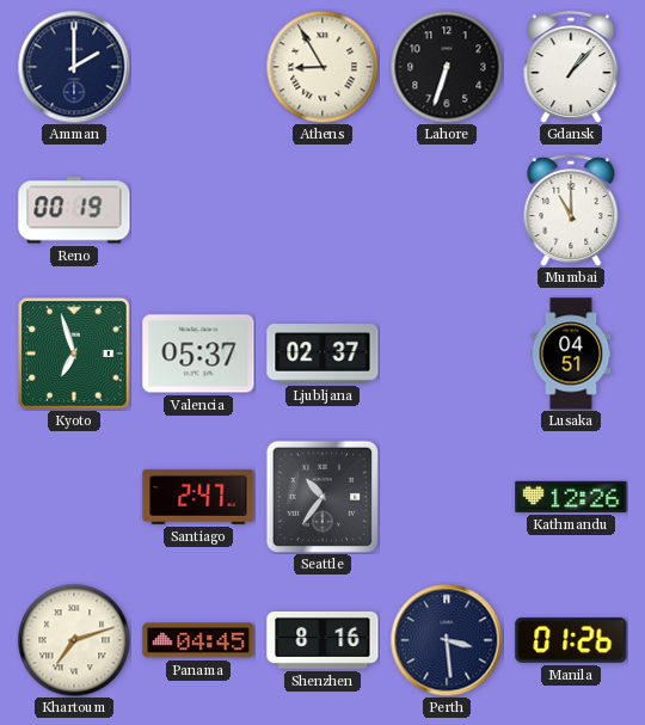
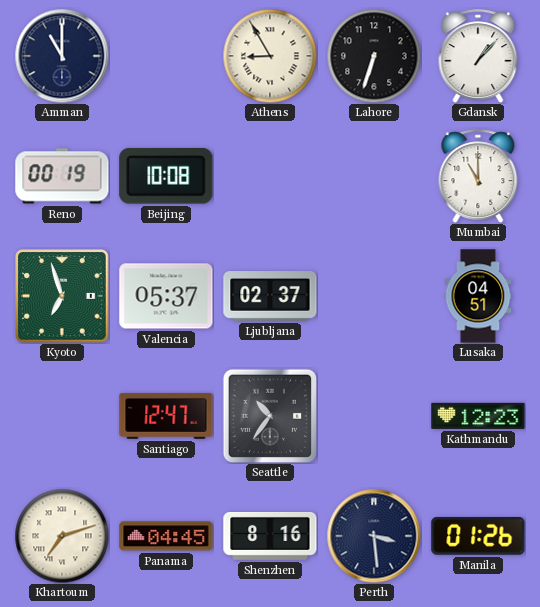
Amman: 2:00 -> 11:00
Beijing: none -> 10:08
Santiago: 2:47 -> 12:47
Kathmandu: 12:26 -> 12:23
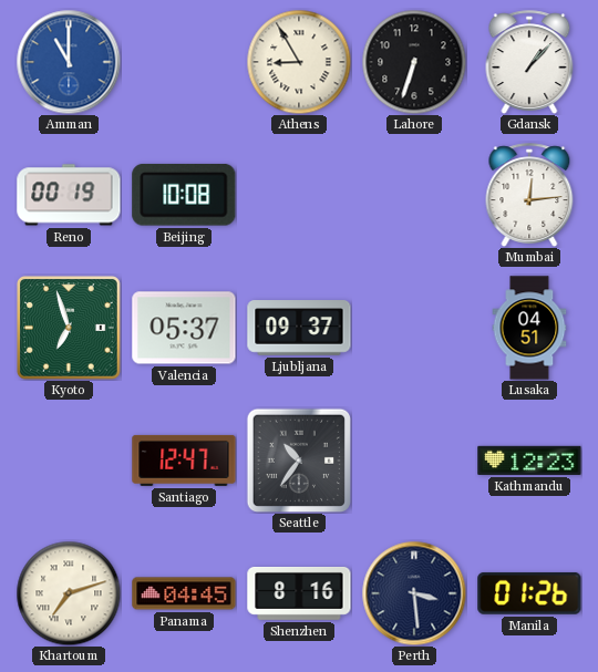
Amman dial: navy -> blue
Mumbai: 11:00 -> 12:14
Ljubljana: 02:37 -> 09:37
